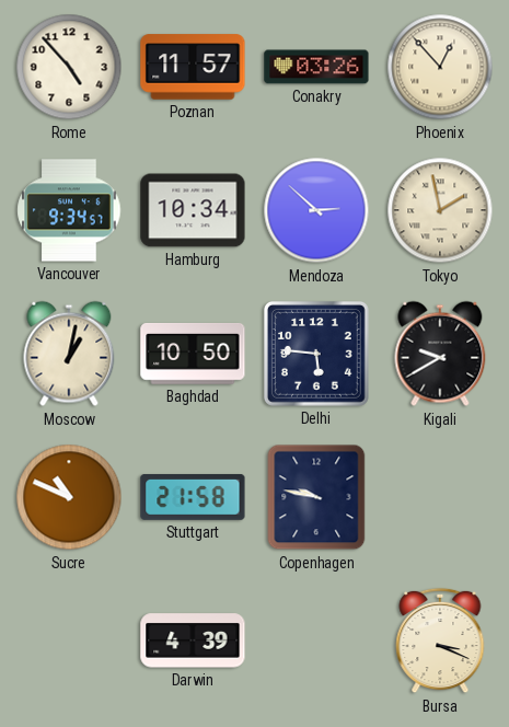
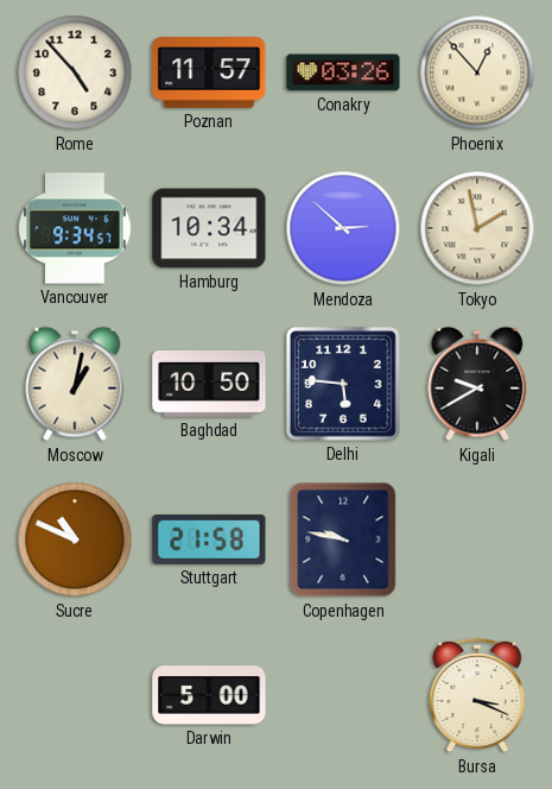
Darwin: 4:39 -> 5:00
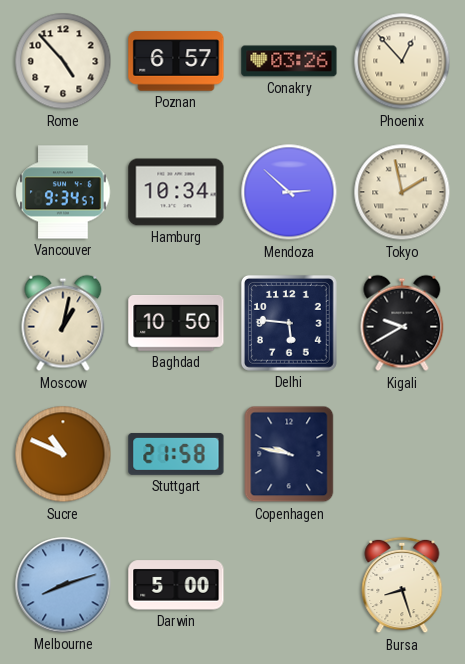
Poznan: 11:57 -> 6:57
Melbourne: none -> 8:12
Bursa: 3:19 -> 8:27
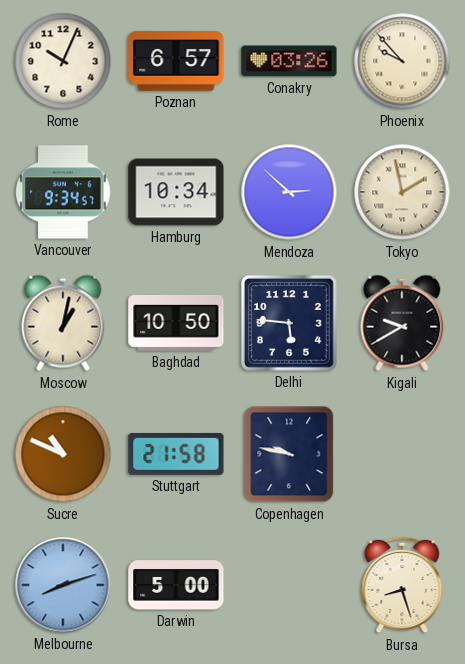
Rome: 4:53 -> 10:04
Phoenix: 12:53 -> 9:53
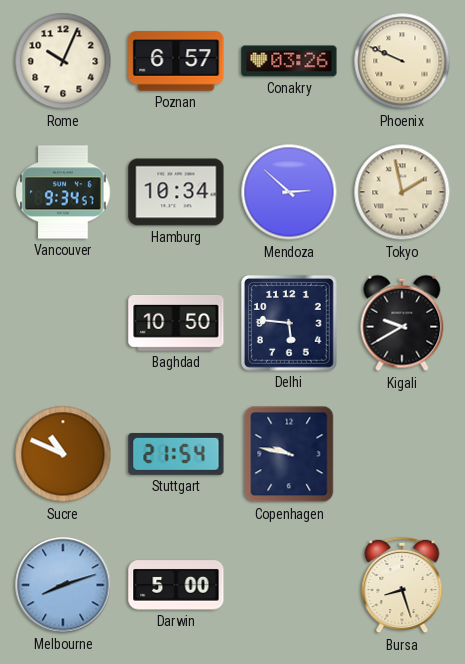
Phoenix: 9:53 -> 9:49
Moscow: 1:02 -> none
Stuttgart: 21:58 -> 21:54
